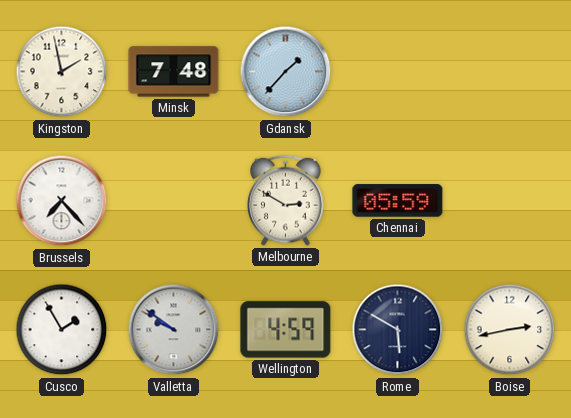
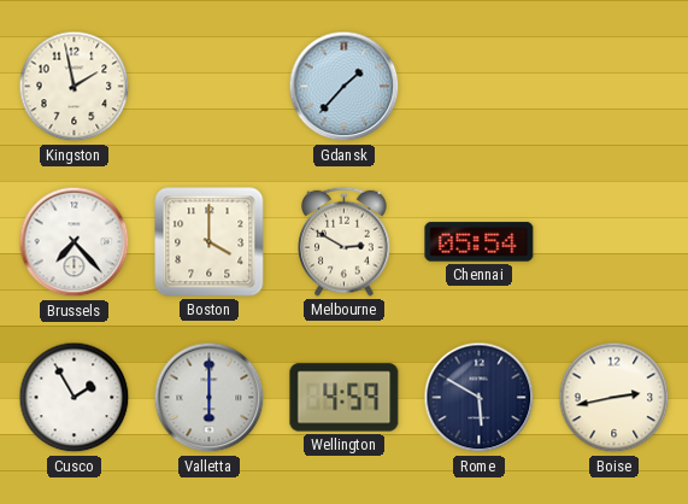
Minsk: 7:48 -> none
Boston: none -> 4:00
Chennai: 05:59 -> 05:54
Valletta: 9:51 -> 6:00
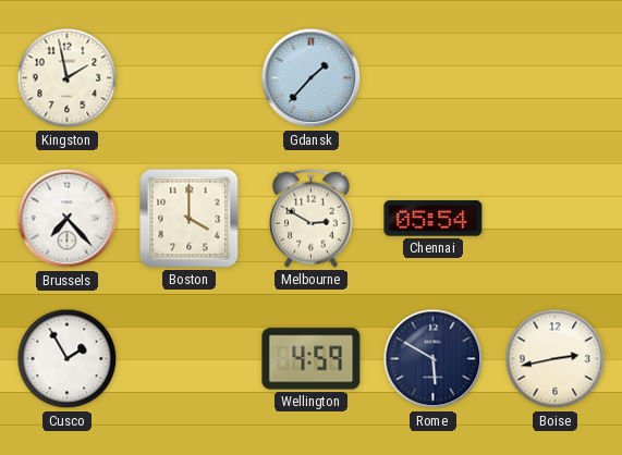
Valletta: 6:00 -> none
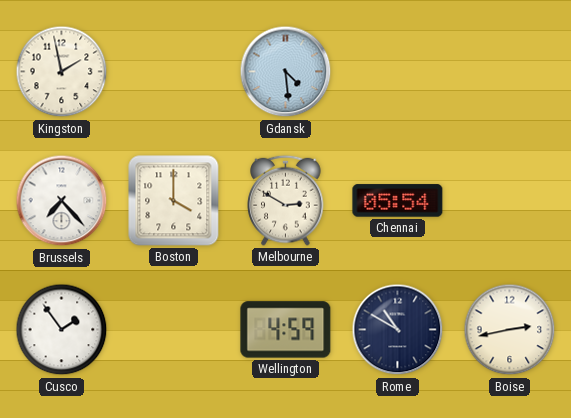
Gdansk: 1:37 -> 4:29
Cusco: 1:55 -> 1:54
Rome: 5:50 -> 10:50
